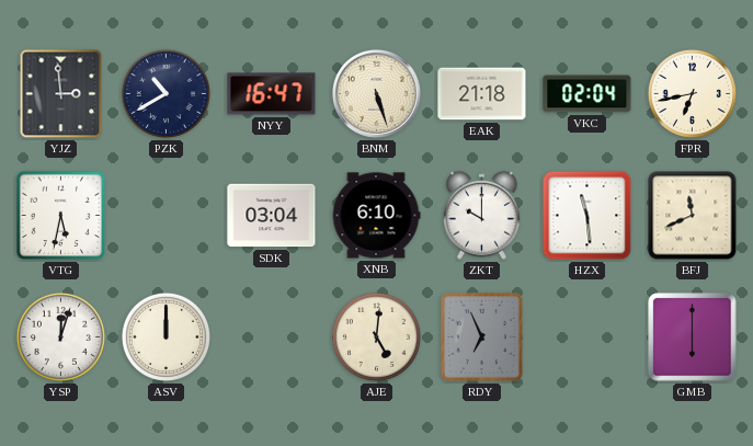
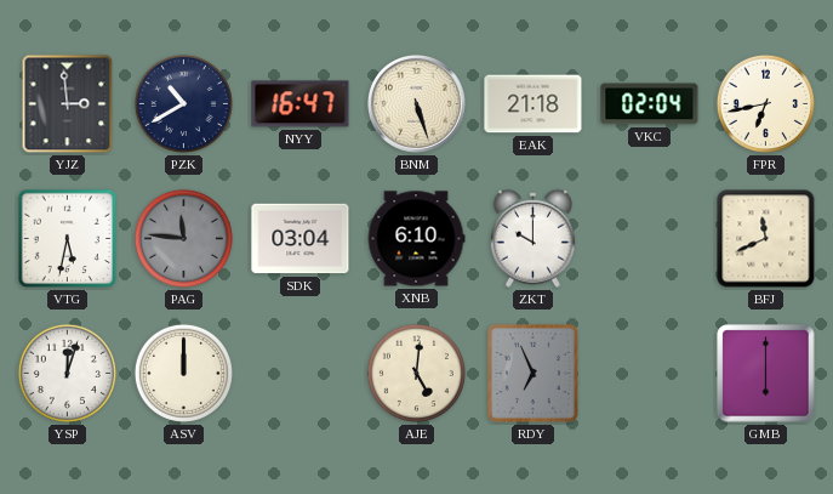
PAG: none -> 11:46
HZX: 11:29 -> none
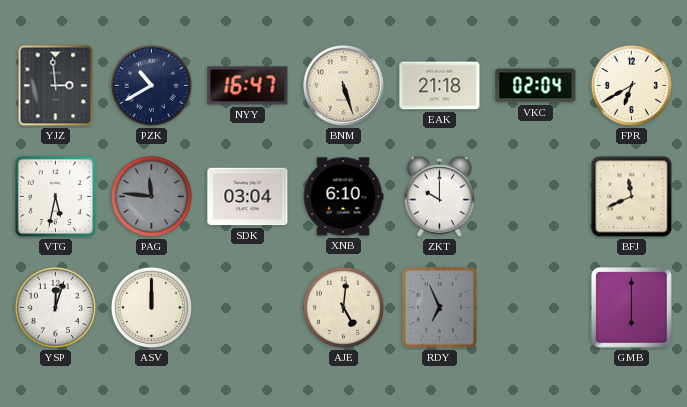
FPR: 6:43 -> 6:40
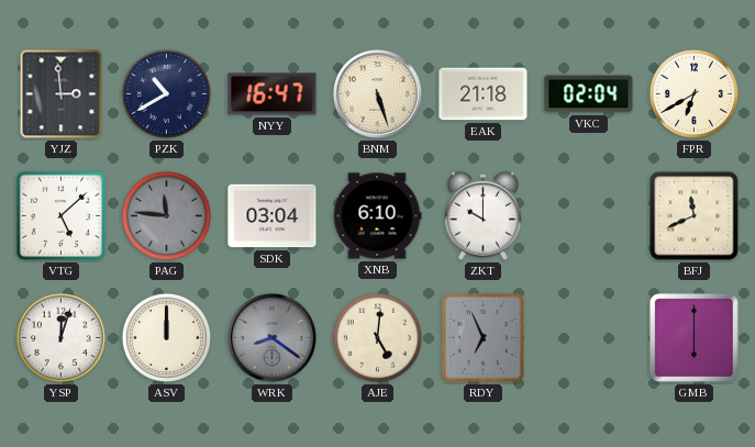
VTG: 5:32 -> 5:08
WRK: none -> 8:21
